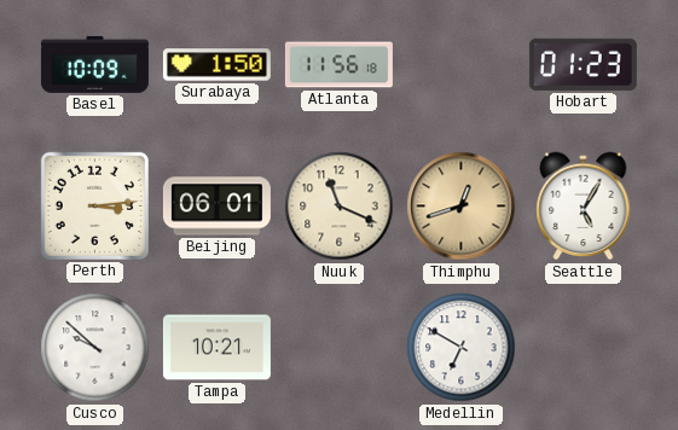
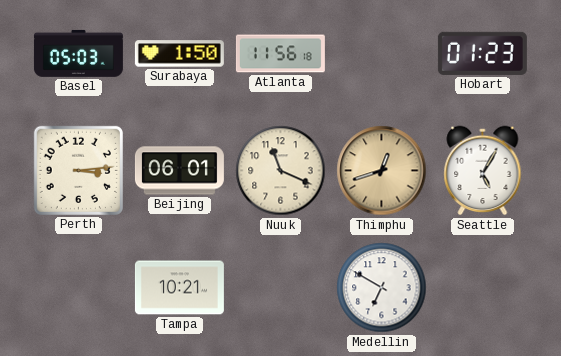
Basel: 10:09 -> 05:03
Cusco: 9:52 -> none
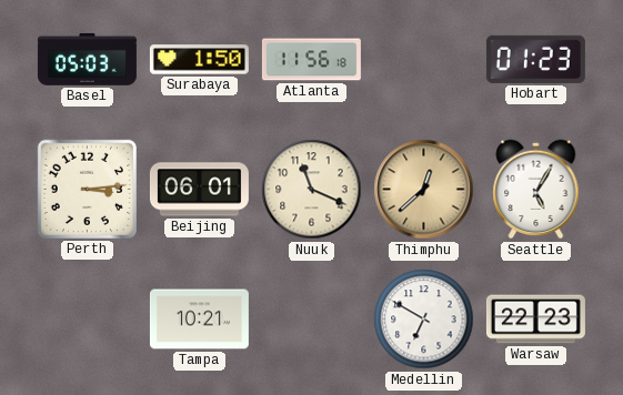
Thimphu: 12:42 -> 12:38
Warsaw: none -> 22:23
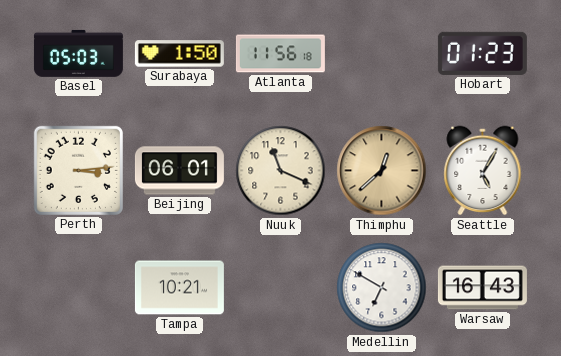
Warsaw: 22:23 -> 16:43
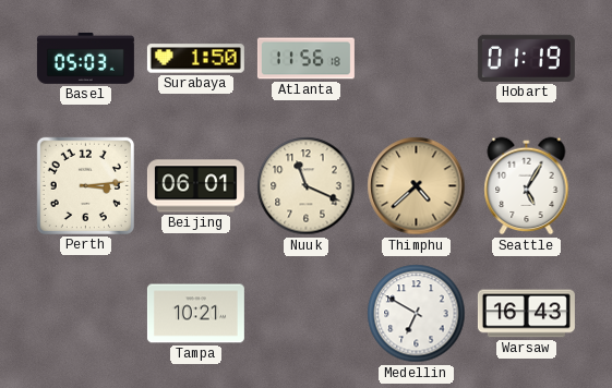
Hobart: 01:23 -> 01:19
Thimphu: 12:38 -> 4:38
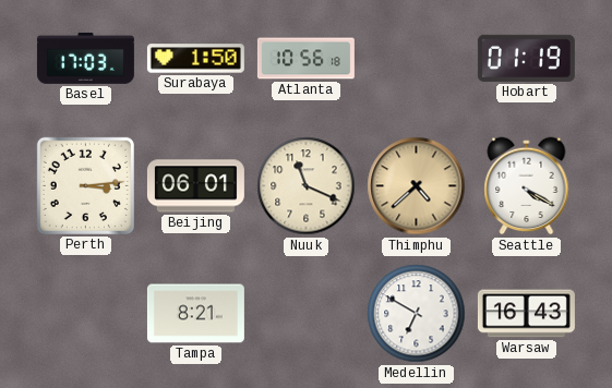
Basel: 05:03 -> 17:03
Atlanta: 11:56 -> 10:56
Seattle: 5:05 -> 4:20
Tampa: 10:21 -> 8:21
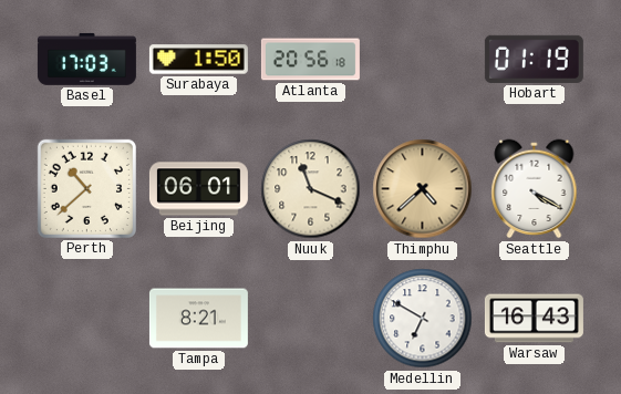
Atlanta: 10:56 -> 20:56
Perth: 3:14 -> 10:38
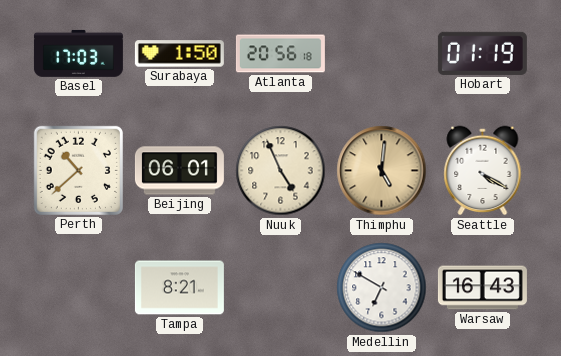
Nuuk: 11:19 -> 4:56
Thimphu: 4:38 -> 5:01
